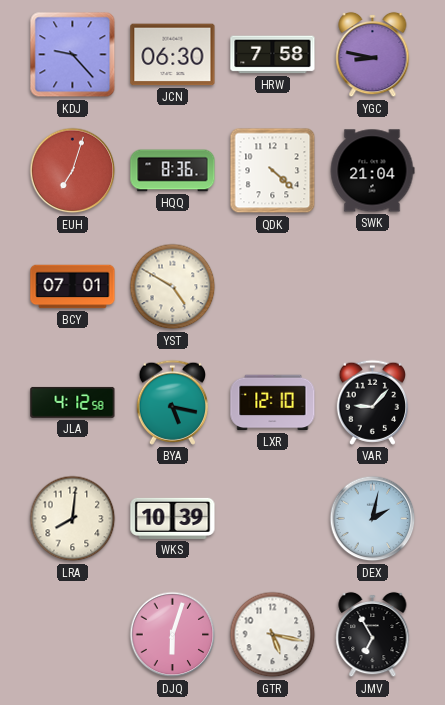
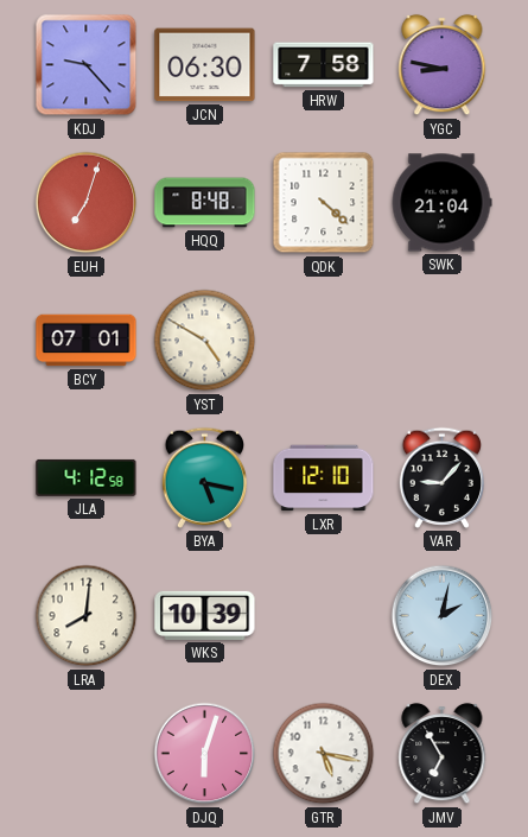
HQQ: 8:36 -> 8:48
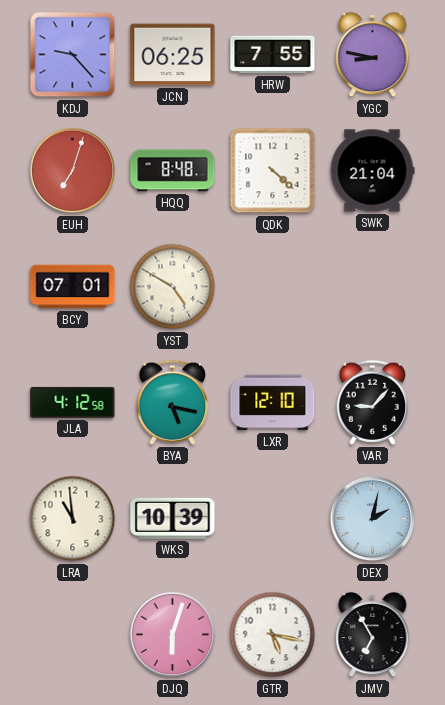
JCN: 06:30 -> 06:25
HRW: 7:58 -> 7:55
LRA: 8:01 -> 10:59
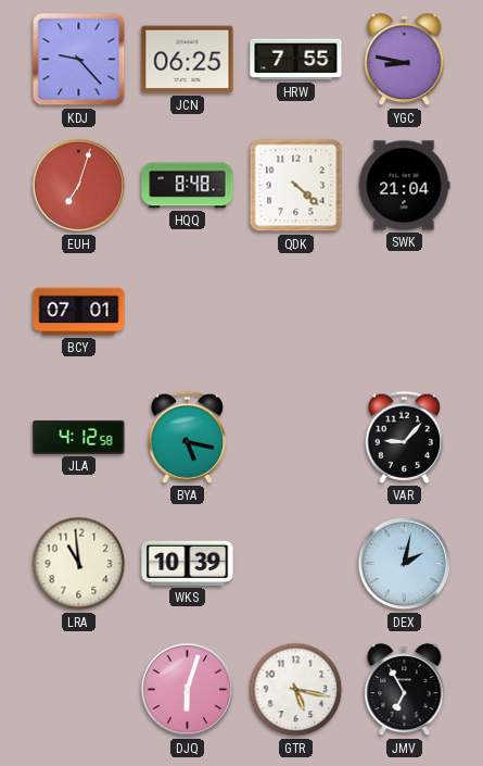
YST: 4:50 -> none
LXR: 12:10 -> none
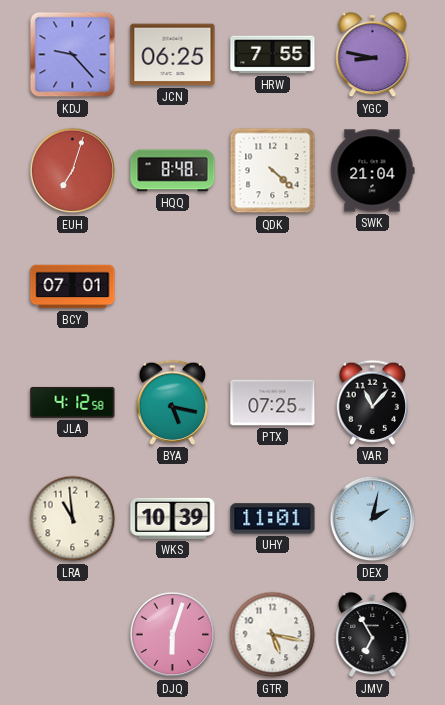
PTX: none -> 07:25
VAR: 9:07 -> 11:07
UHY: none -> 11:01
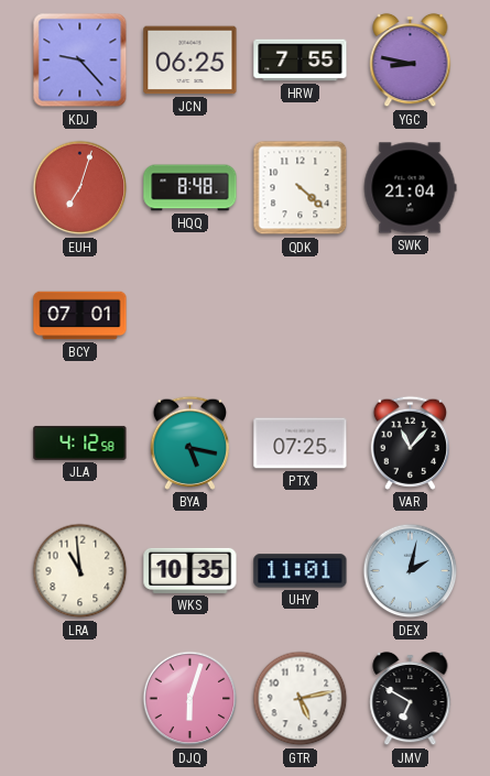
WKS: 10:39 -> 10:35
GTR: 5:17 -> 5:13
JMV: 6:55 -> 6:50
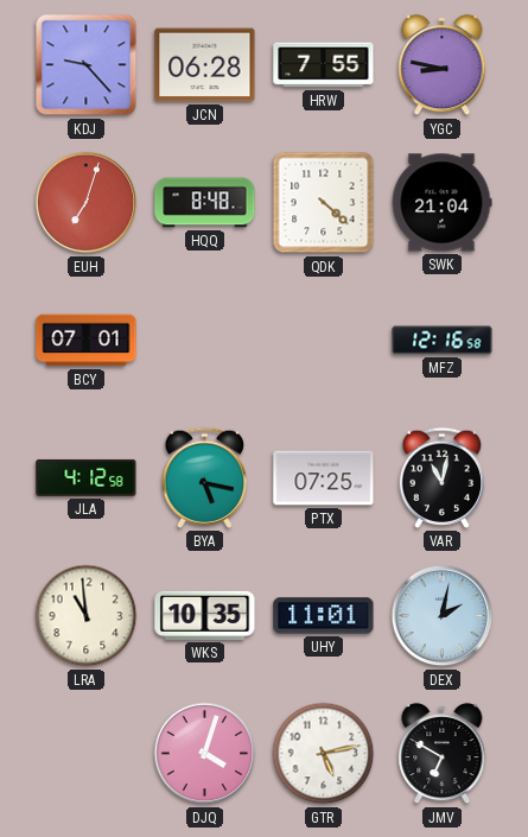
JCN: 06:25 -> 06:28
MFZ: none -> 12:16
VAR: 11:07 -> 11:02
DJQ: 6:03 -> 4:03
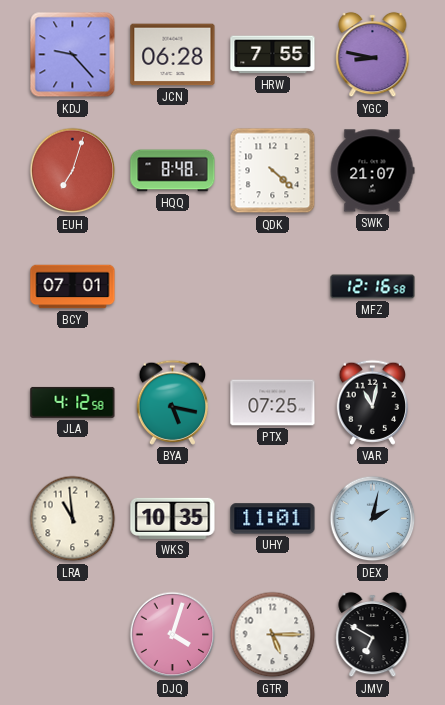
SWK: 21:04 -> 21:07
GTR: 5:13 -> 5:15
